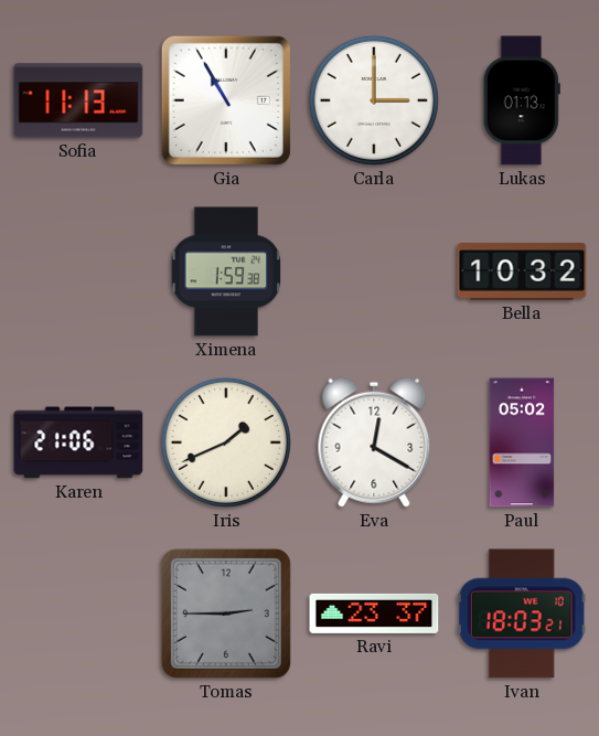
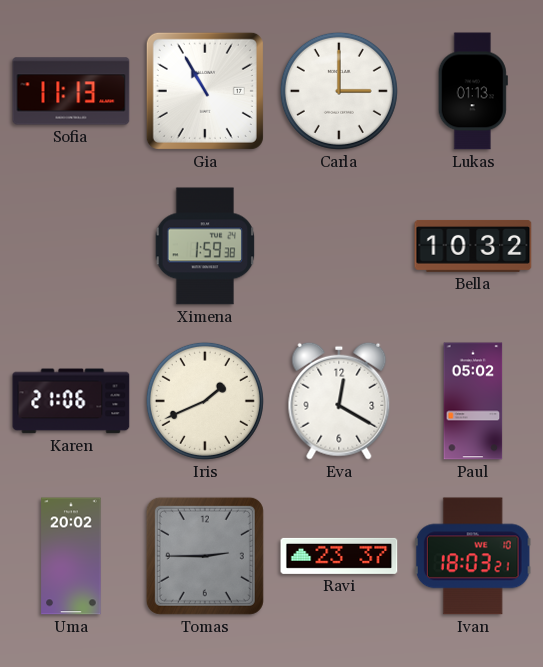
Uma: none -> 20:02
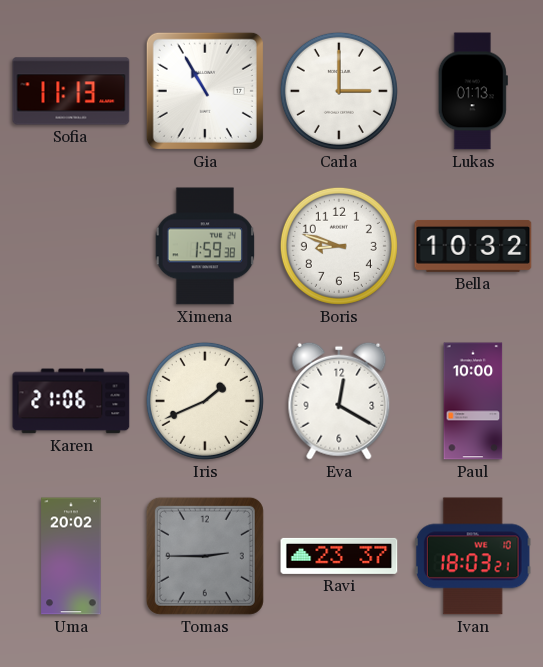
Boris: none -> 8:48
Paul: 05:02 -> 10:00
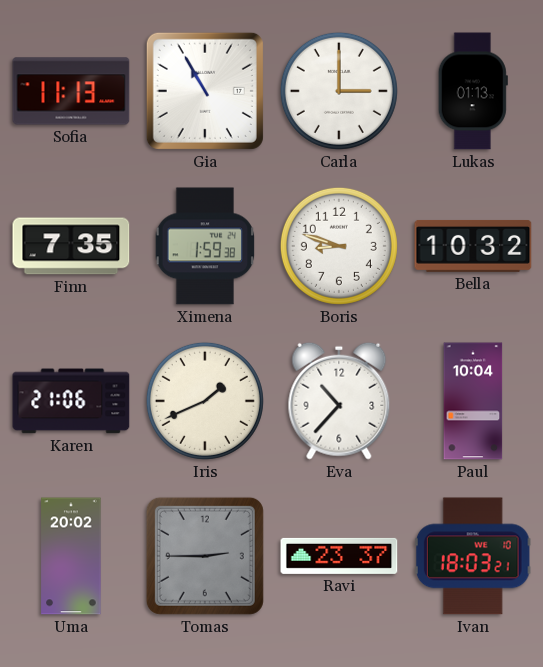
Finn: none -> 7:35
Eva: 12:20 -> 10:37
Paul: 10:00 -> 10:04
